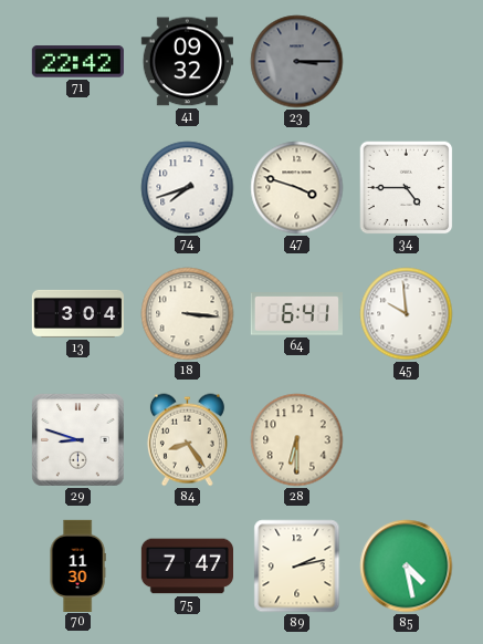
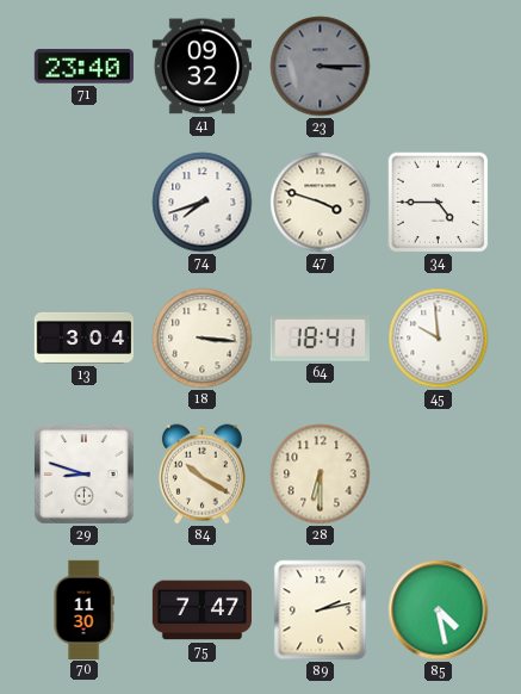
71: 22:42 -> 23:40
64: 6:41 -> 18:41
84: 8:24 -> 10:20
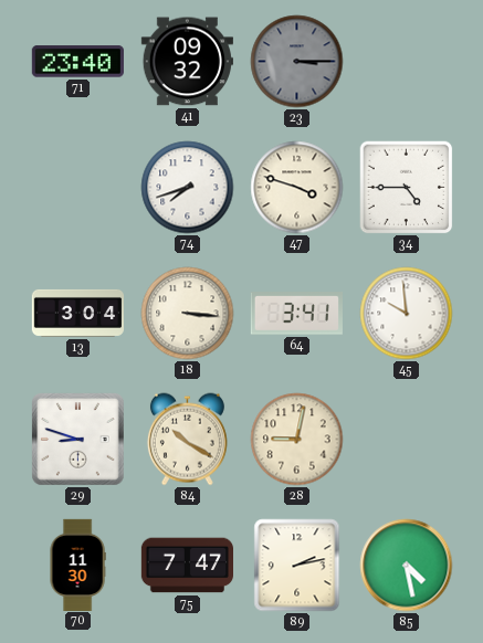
64: 18:41 -> 3:41
28: 6:30 -> 9:02
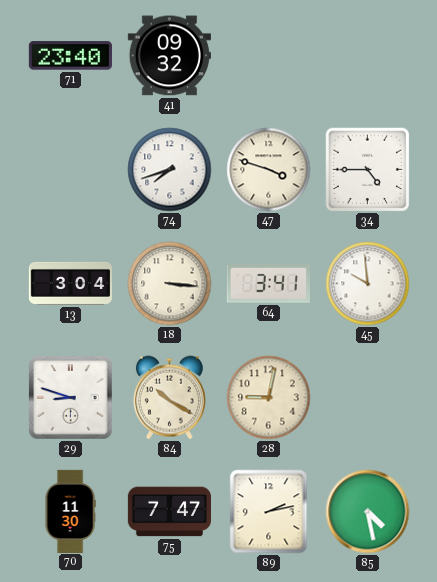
23: 3:15 -> none
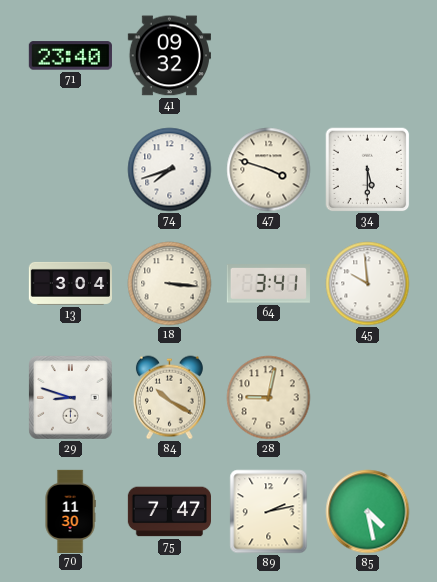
34: 4:45 -> 5:30
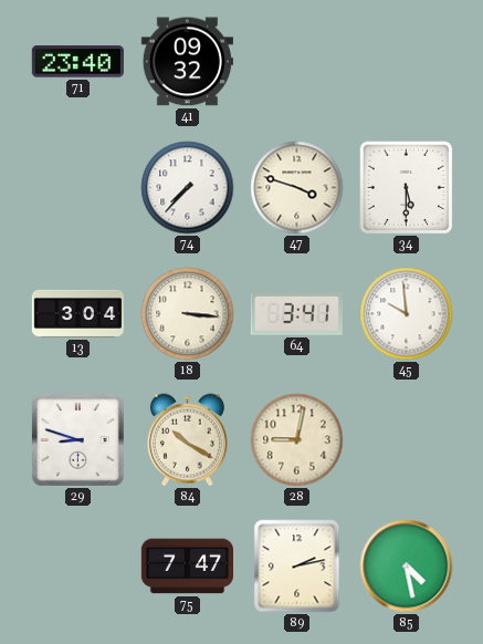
74: 7:42 -> 7:37
70: 11:30 -> none
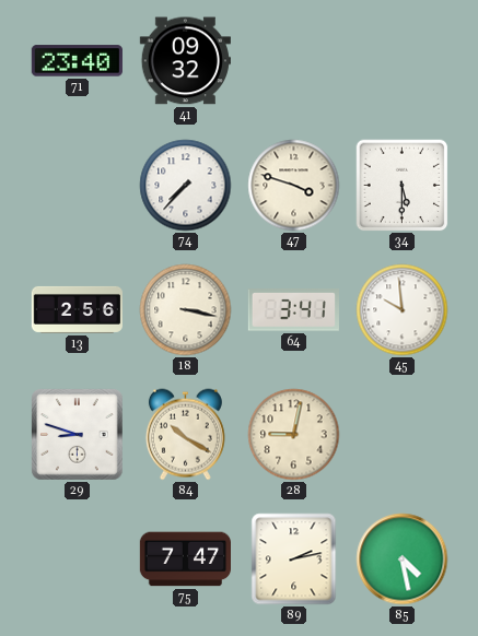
13: 3:04 -> 2:56
18: 3:16 -> 3:17
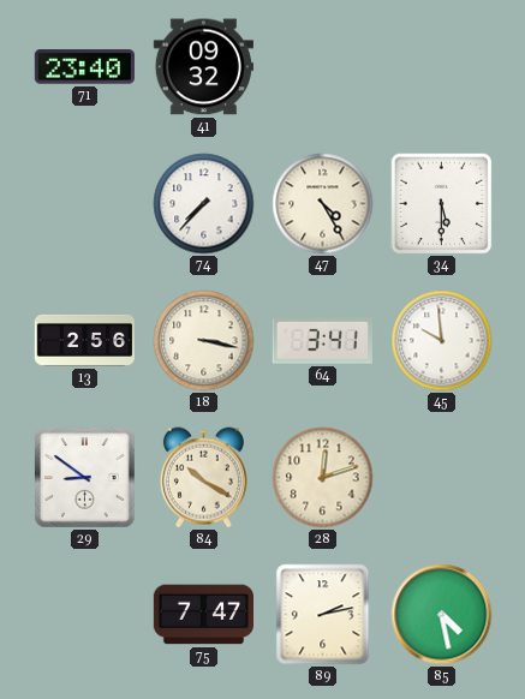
47: 3:48 -> 4:25
29: 8:48 -> 8:51
28: 9:02 -> 12:12
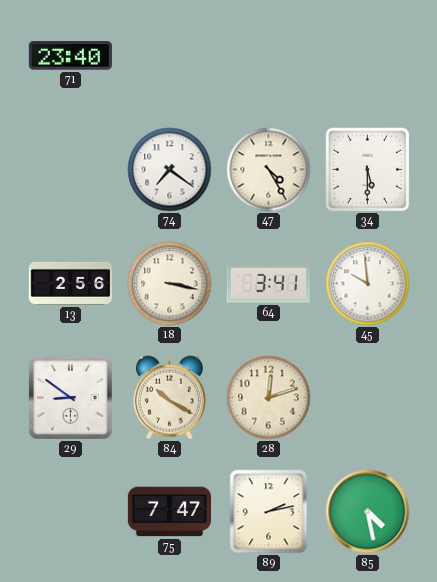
41: 09:32 -> none
74: 7:37 -> 7:21
